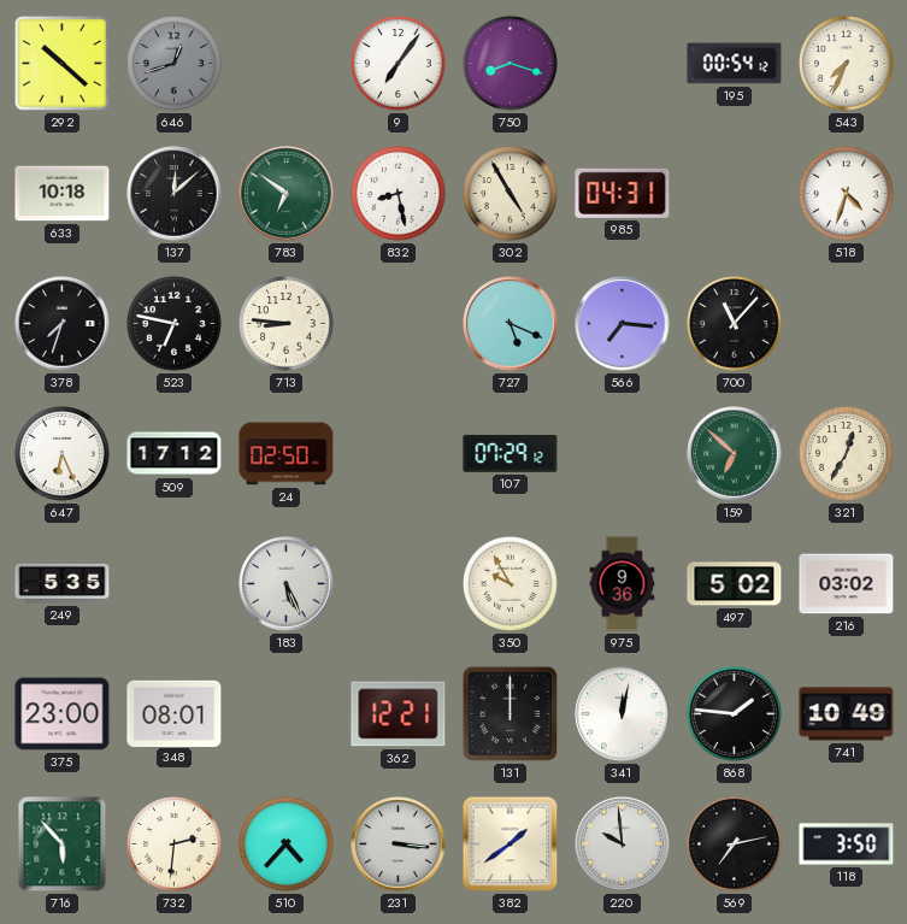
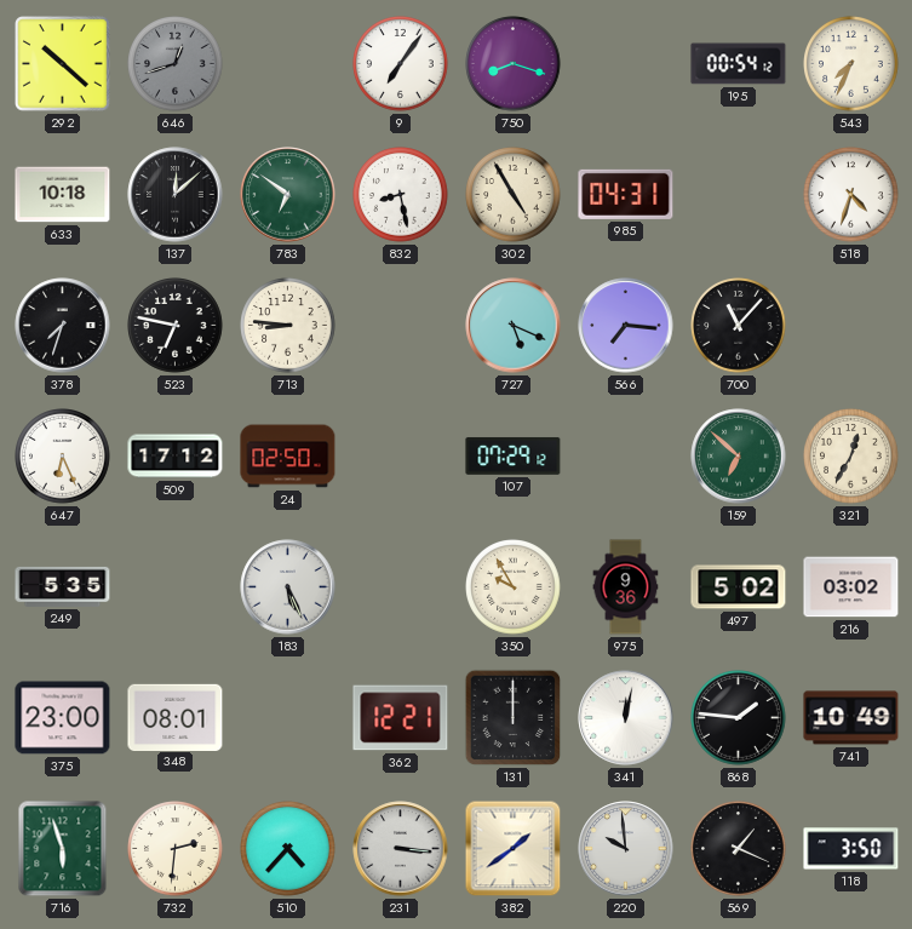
716: 5:53 -> 5:57
569: 7:13 -> 1:19
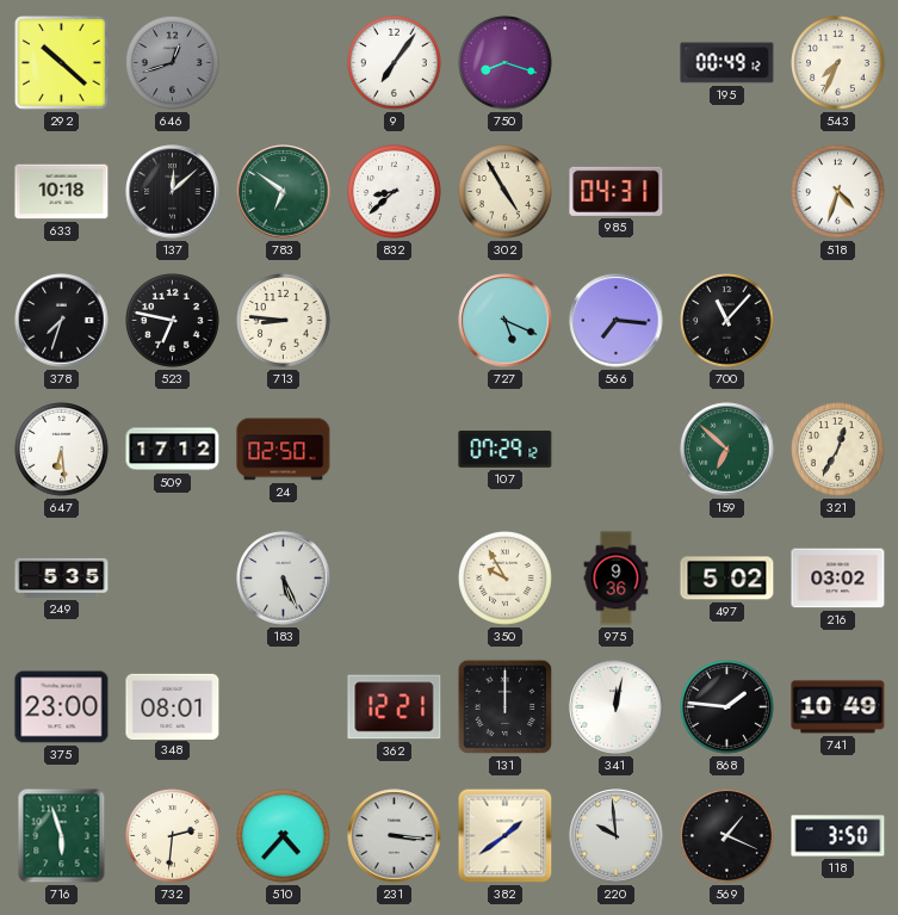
195: 00:54 -> 00:49
832: 8:28 -> 8:38
647: 6:26 -> 6:29
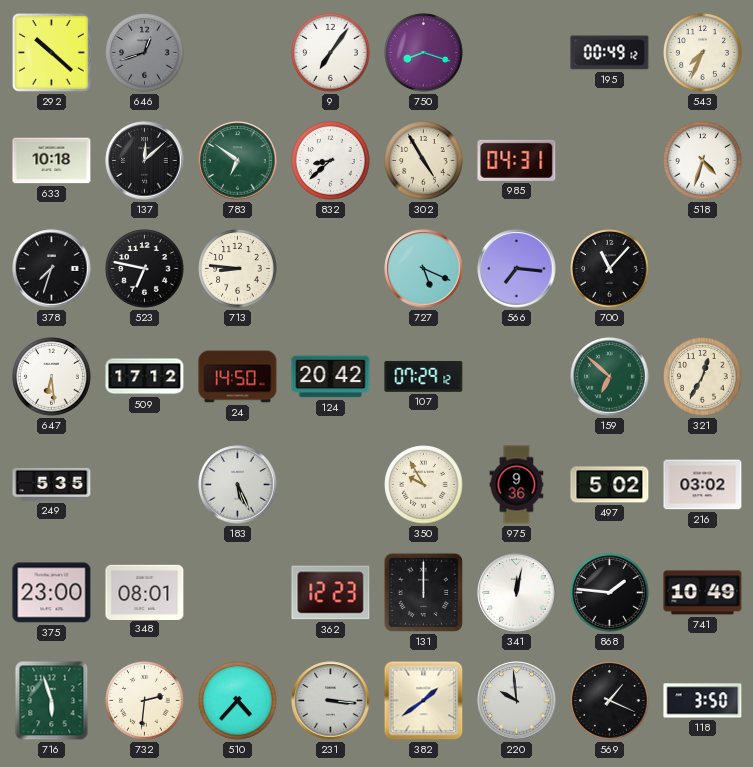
24: 02:50 -> 14:50
124: none -> 20:42
362: 12:21 -> 12:23
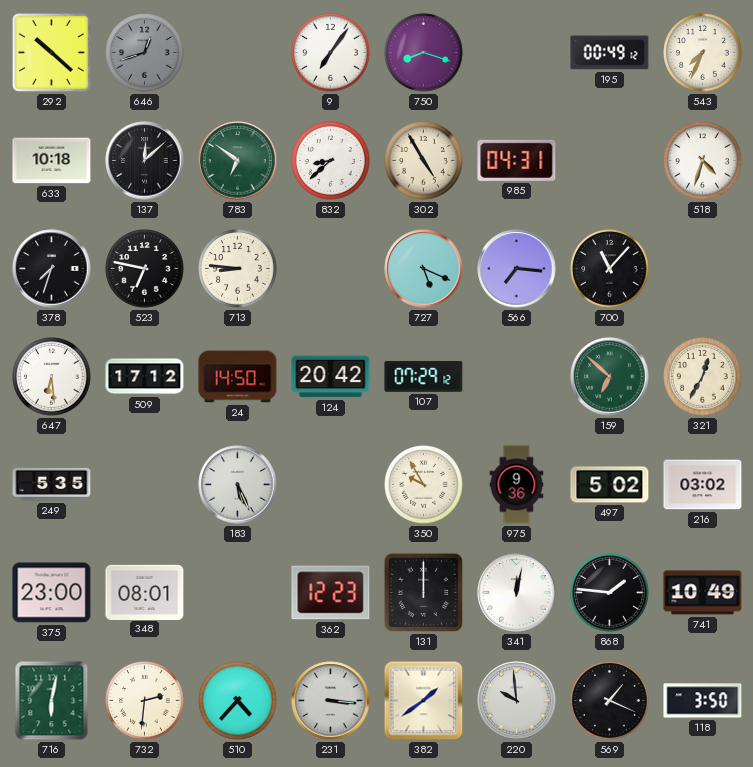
716: 5:57 -> 6:02
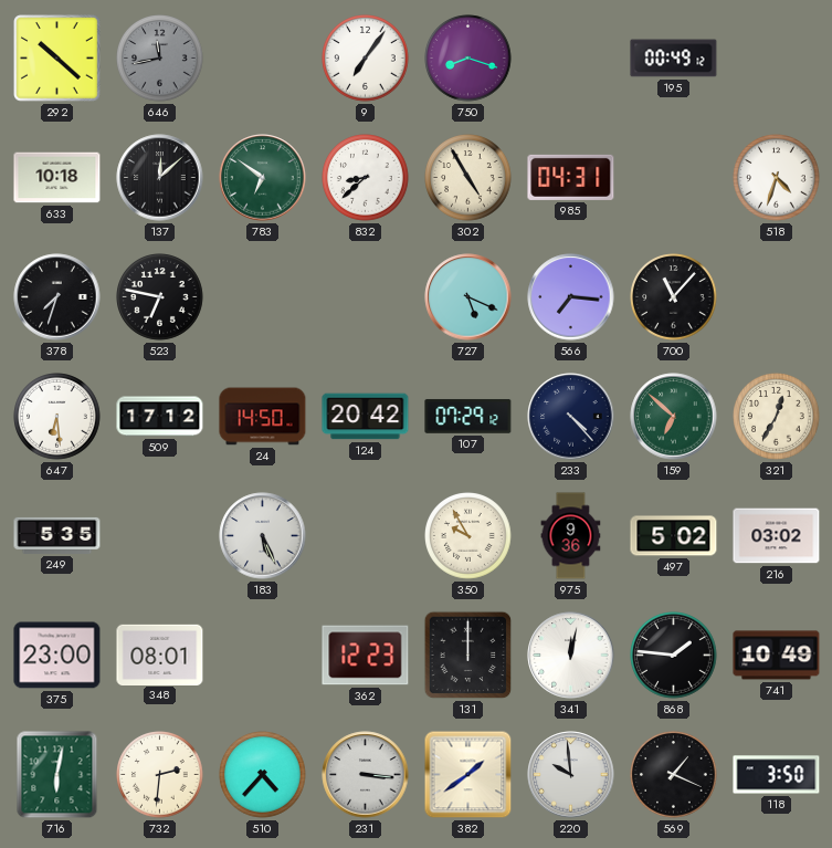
646: 12:42 -> 11:43
543: 7:34 -> none
713: 8:46 -> none
233: none -> 4:23
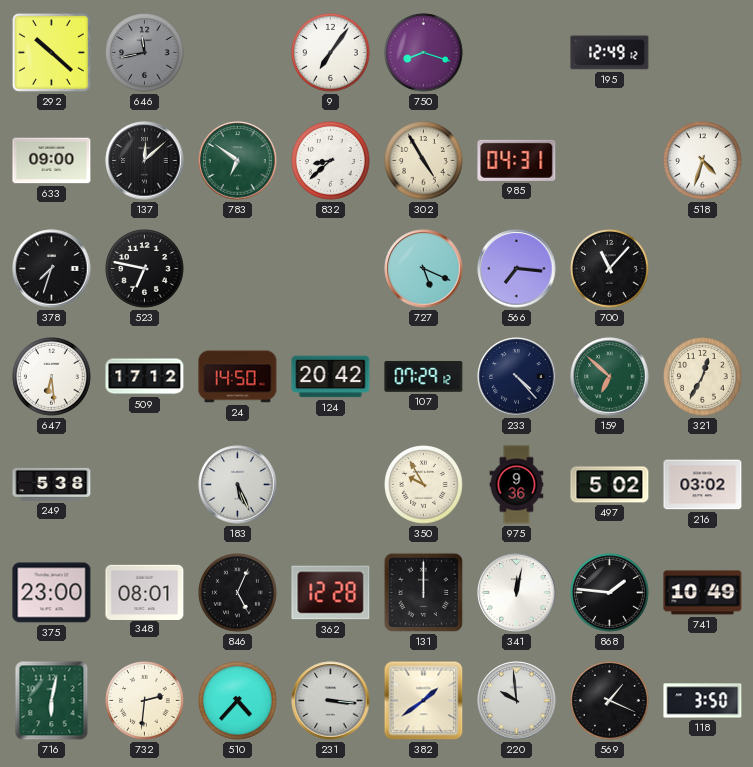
195: 00:49 -> 12:49
633: 10:18 -> 09:00
249: 5:35 -> 5:38
846: none -> 5:04
362: 12:23 -> 12:28
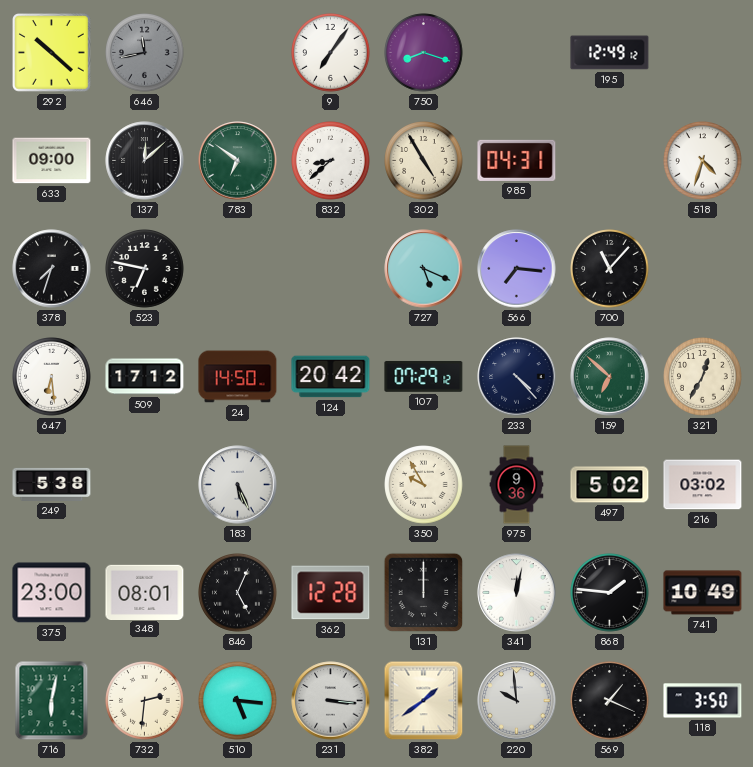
510: 4:37 -> 5:16
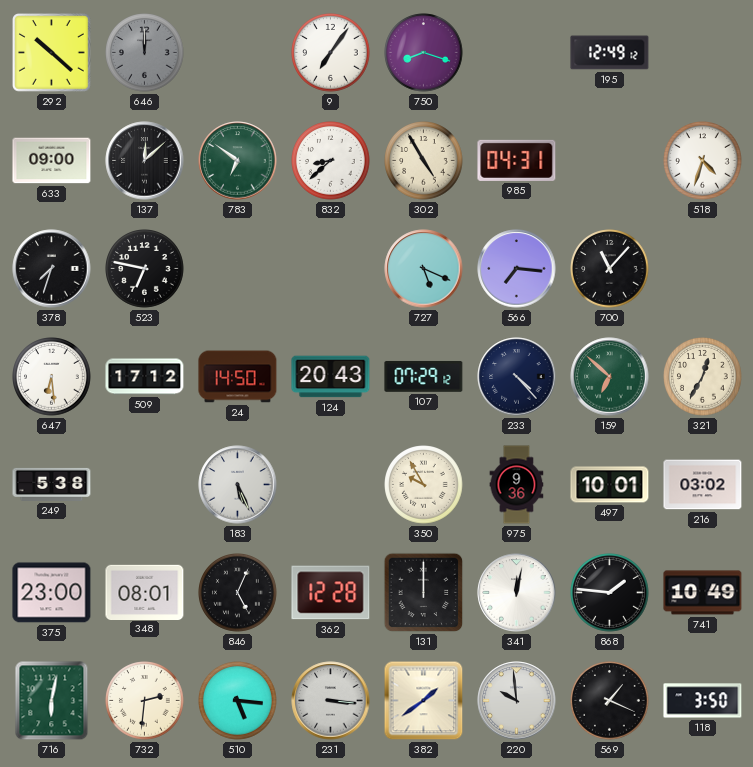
646: 11:43 -> 12:00
124: 20:42 -> 20:43
497: 5:02 -> 10:01
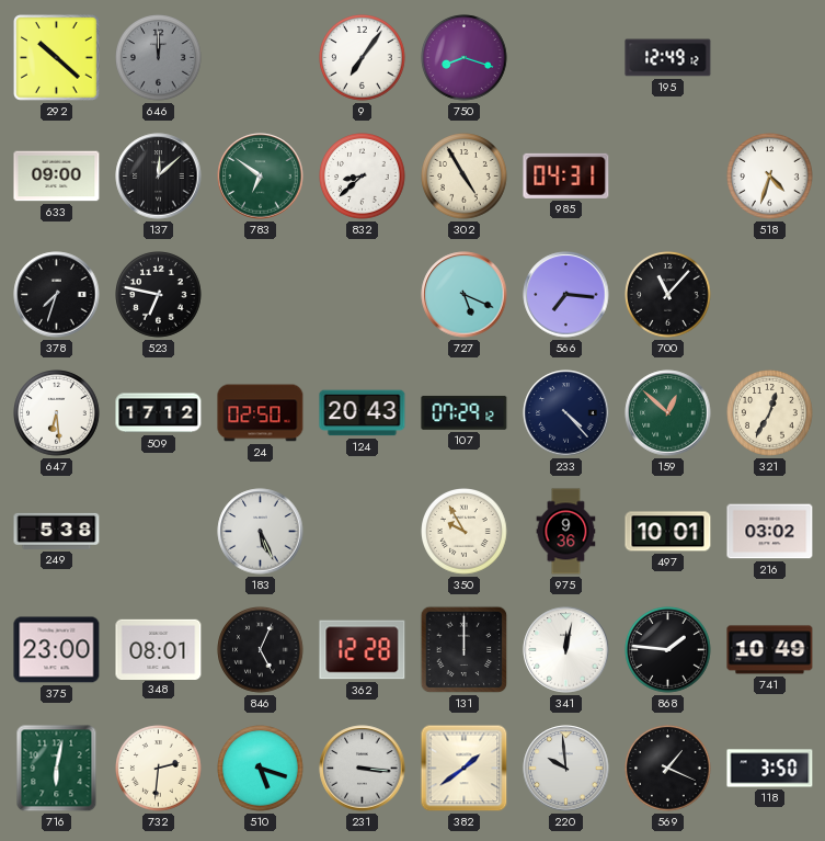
24: 14:50 -> 02:50
159: 6:52 -> 12:52
510: 5:16 -> 5:18
